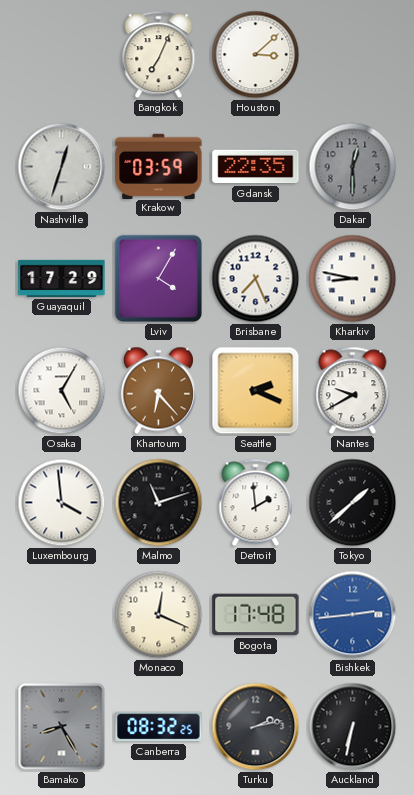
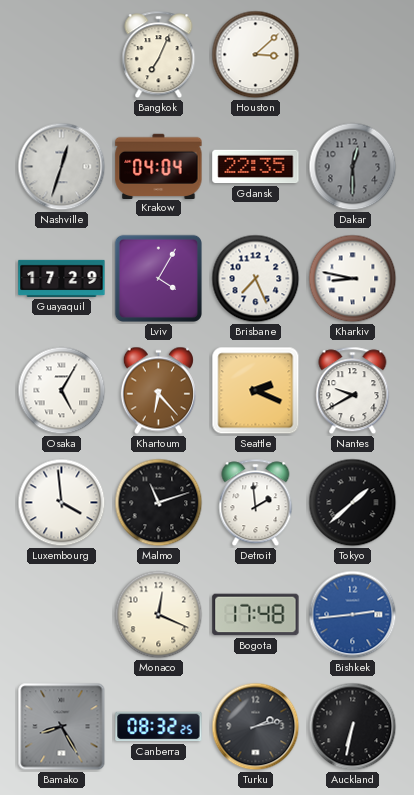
Krakow: 03:59 -> 04:04
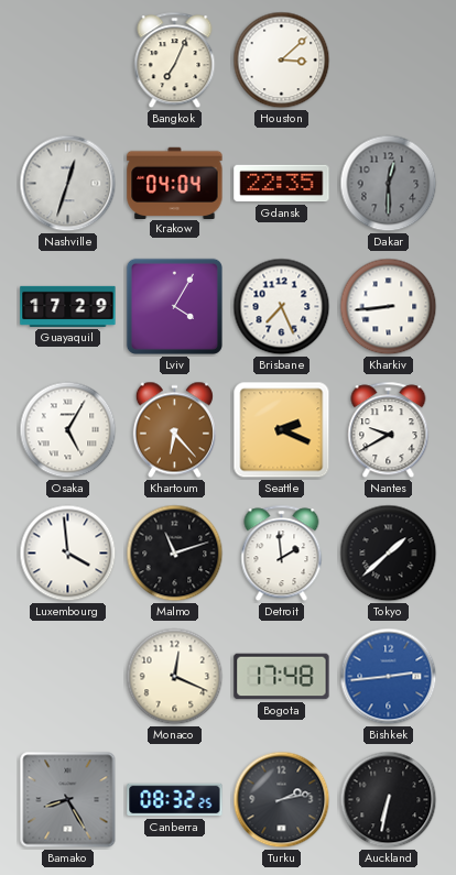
Kharkiv: 8:47 -> 8:44
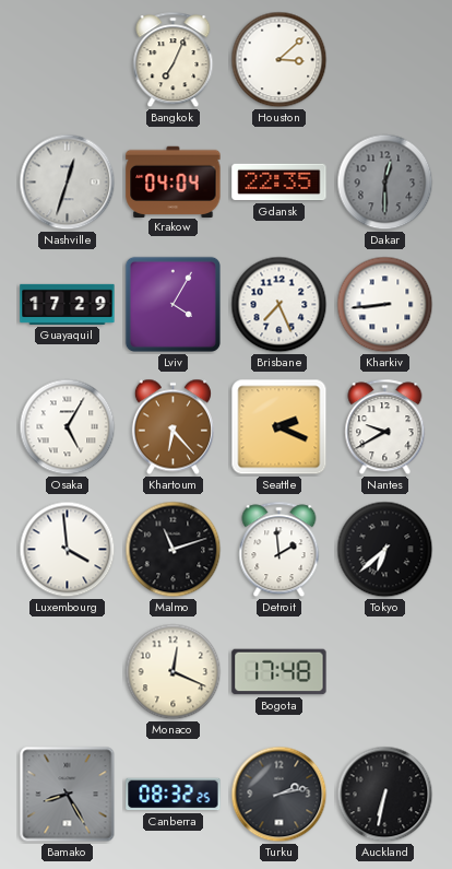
Tokyo: 1:38 -> 6:38
Bishkek: 2:44 -> none
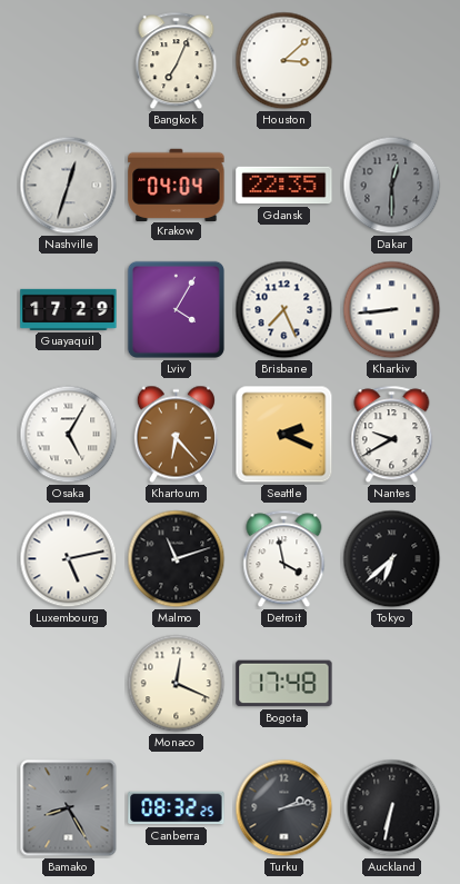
Luxembourg: 3:59 -> 5:13
Detroit: 1:59 -> 3:58
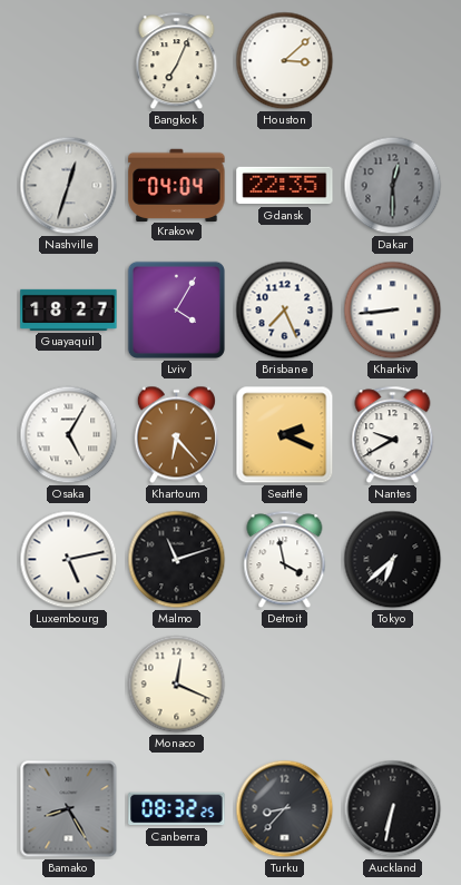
Guayaquil: 17:29 -> 18:27
Bogota: 17:48 -> none
Turku: 2:13 -> 8:37
